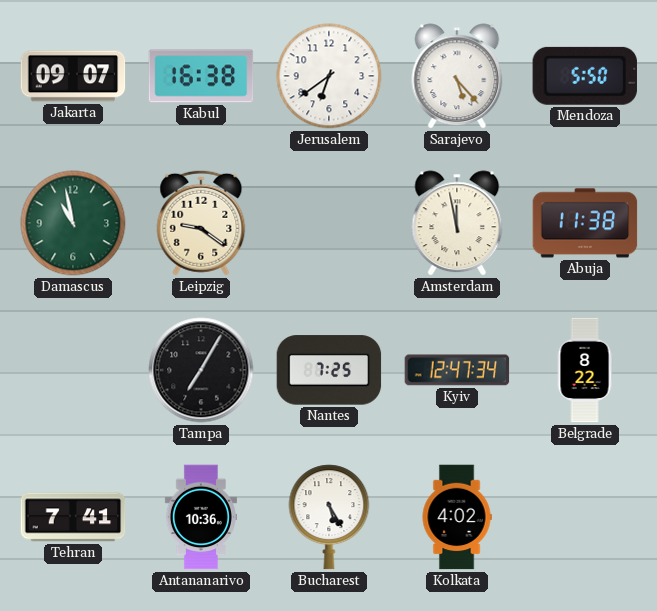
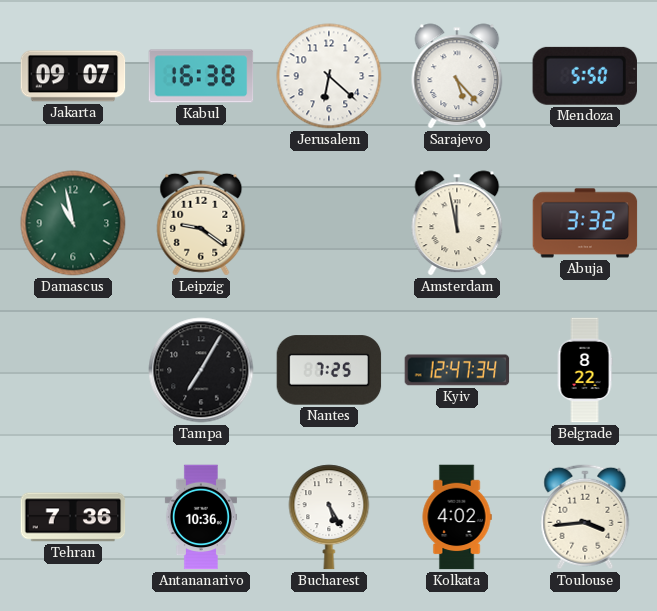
Jerusalem: 6:39 -> 6:22
Abuja: 11:38 -> 3:32
Tehran: 7:41 -> 7:36
Toulouse: none -> 3:44
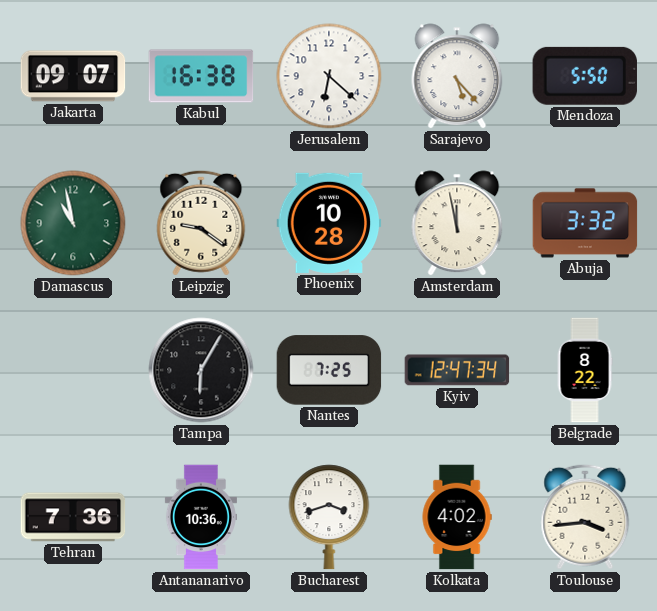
Phoenix: none -> 10:28
Tampa: 7:05 -> 6:05
Bucharest: 5:25 -> 3:42
